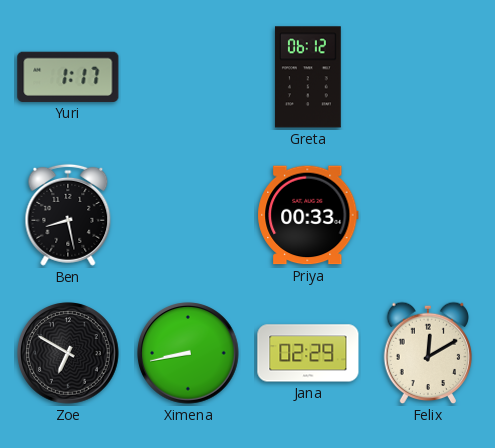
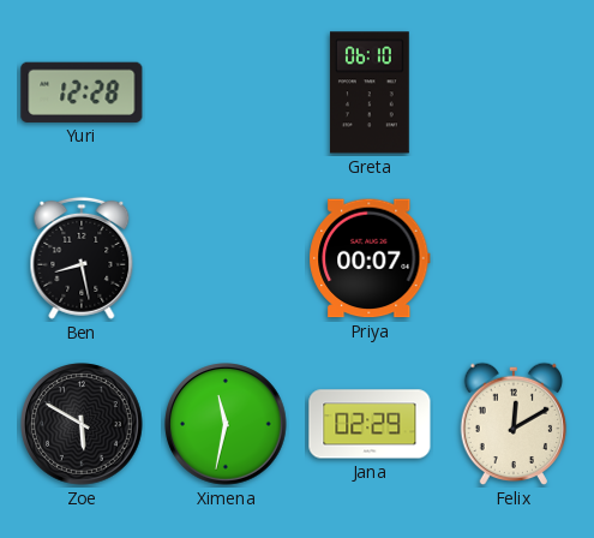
Yuri: 1:17 -> 12:28
Greta: 06:12 -> 06:10
Priya: 00:33 -> 00:07
Zoe: 6:50 -> 5:50
Ximena: 8:43 -> 11:32
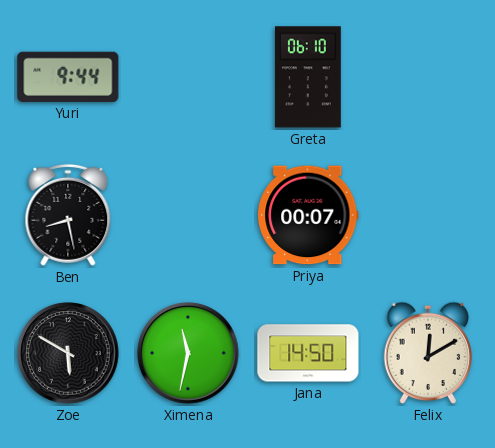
Yuri: 12:28 -> 9:44
Jana: 02:29 -> 14:50
